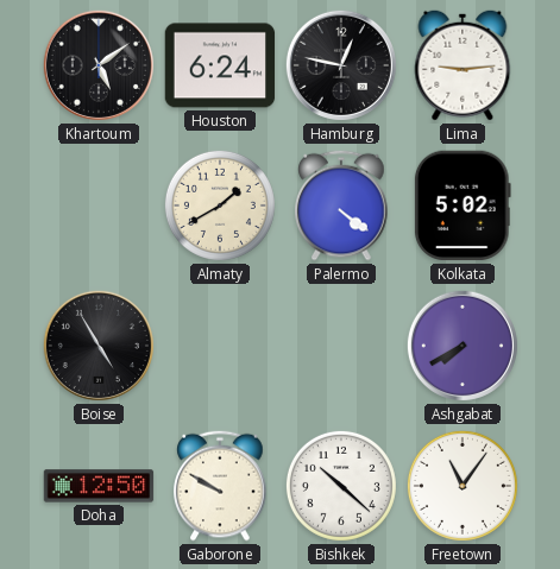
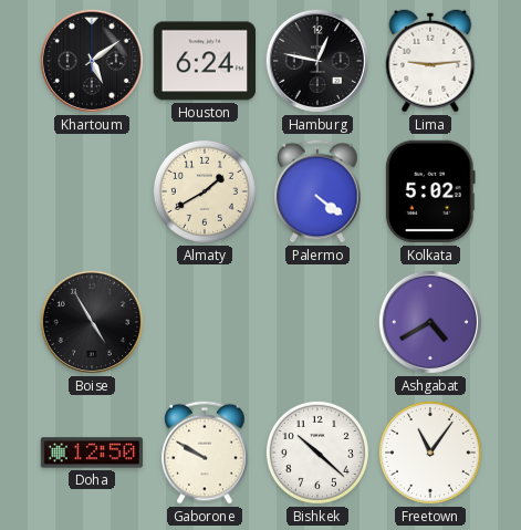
Ashgabat: 7:40 -> 4:40
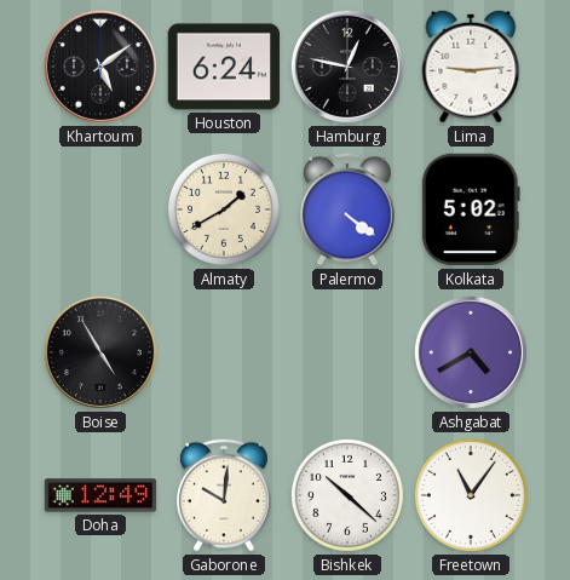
Doha: 12:50 -> 12:49
Gaborone: 9:50 -> 10:01
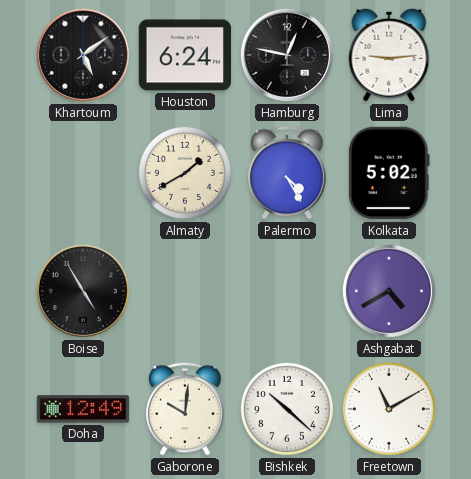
Palermo: 4:21 -> 4:25
Freetown: 11:06 -> 11:10
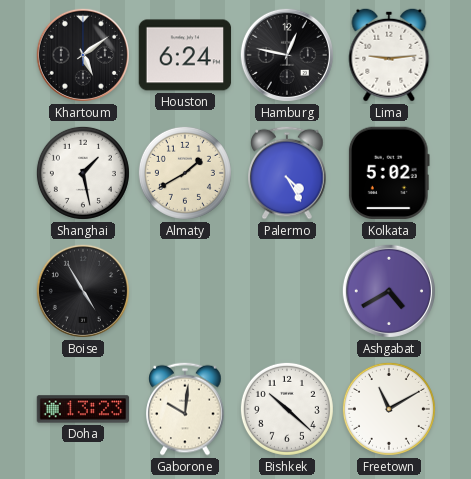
Shanghai: none -> 1:28
Doha: 12:49 -> 13:23
